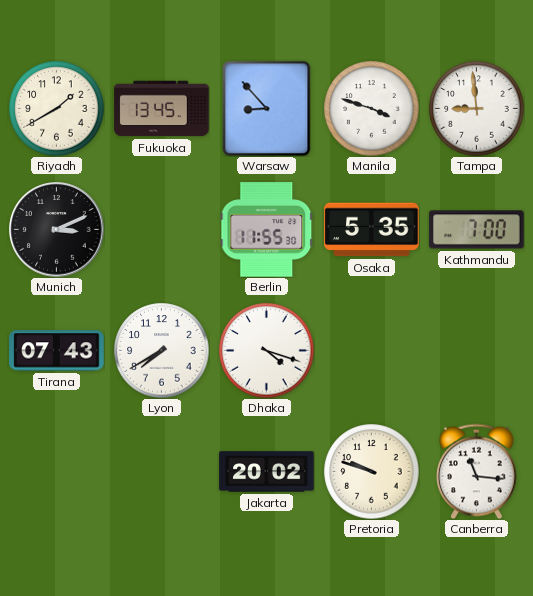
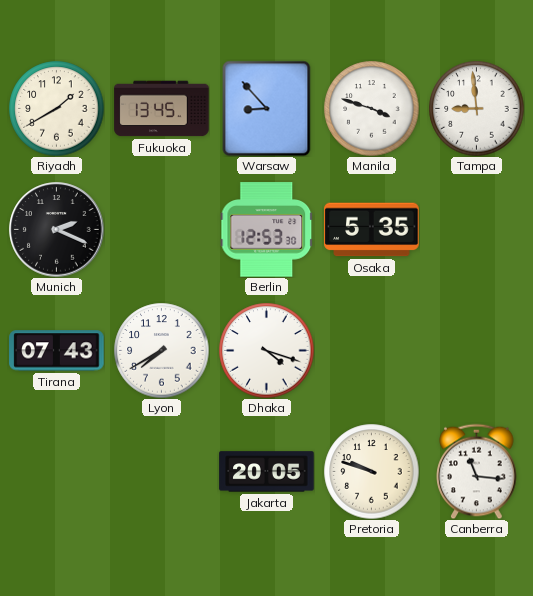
Munich: 3:11 -> 2:19
Berlin: 11:55 -> 12:53
Kathmandu: 7:00 -> none
Jakarta: 20:02 -> 20:05
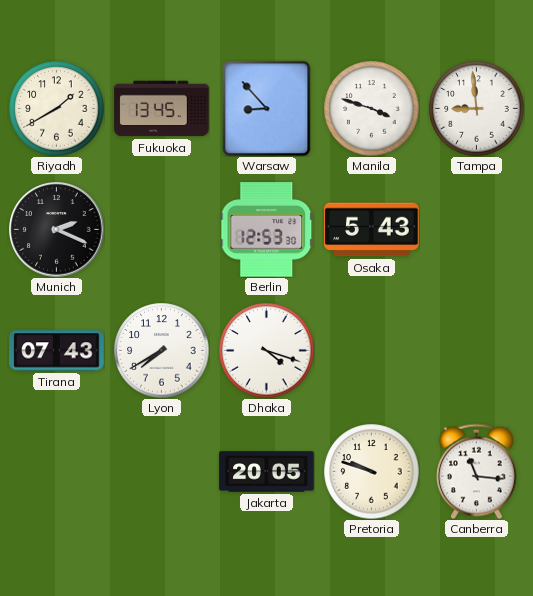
Osaka: 5:35 -> 5:43
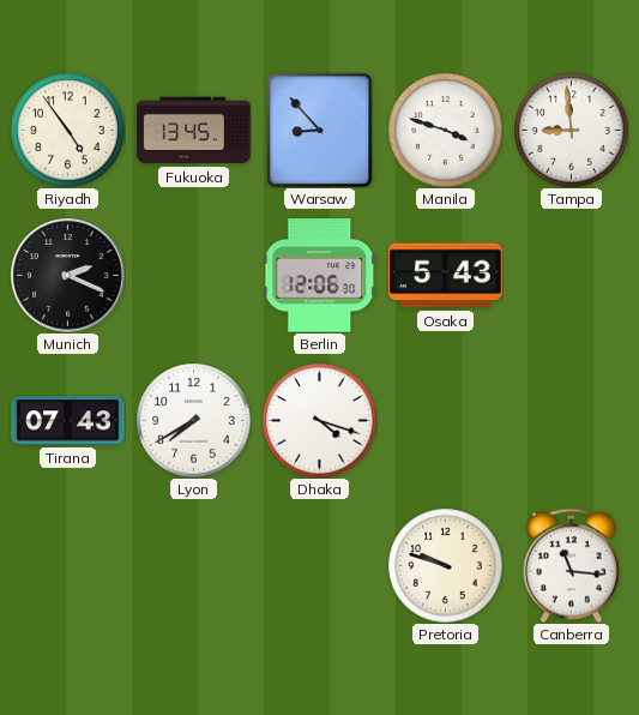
Riyadh: 1:40 -> 4:54
Berlin: 12:53 -> 12:06
Jakarta: 20:05 -> none
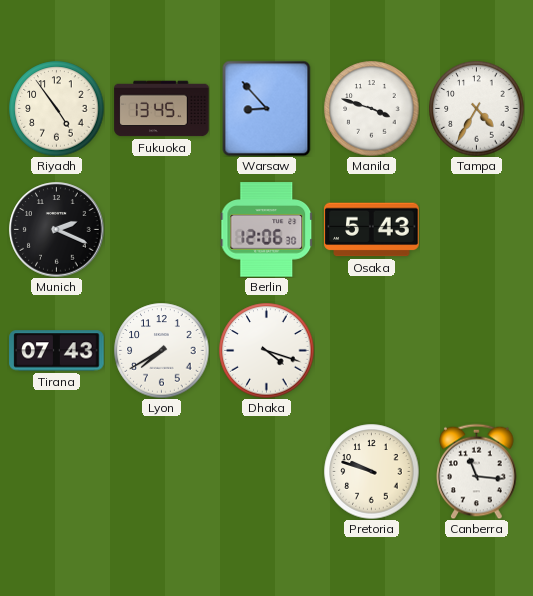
Tampa: 8:59 -> 4:35
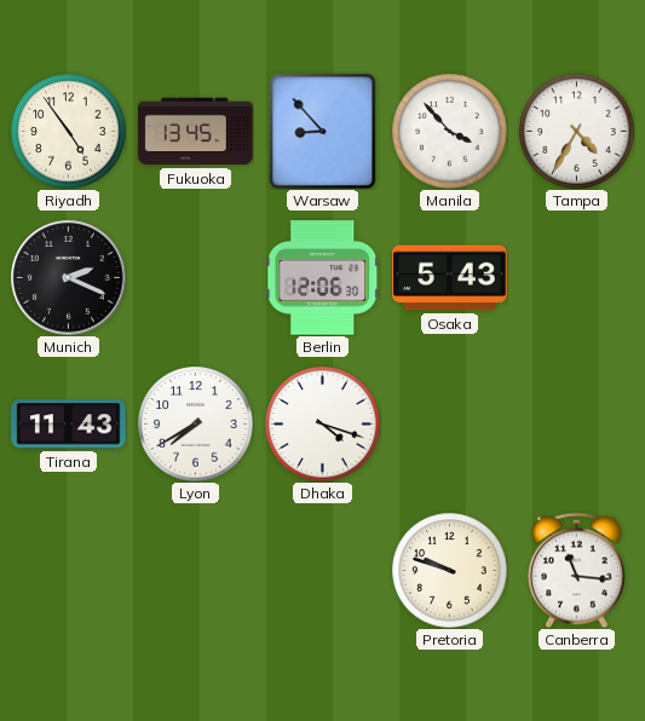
Manila: 3:48 -> 3:53
Tirana: 07:43 -> 11:43
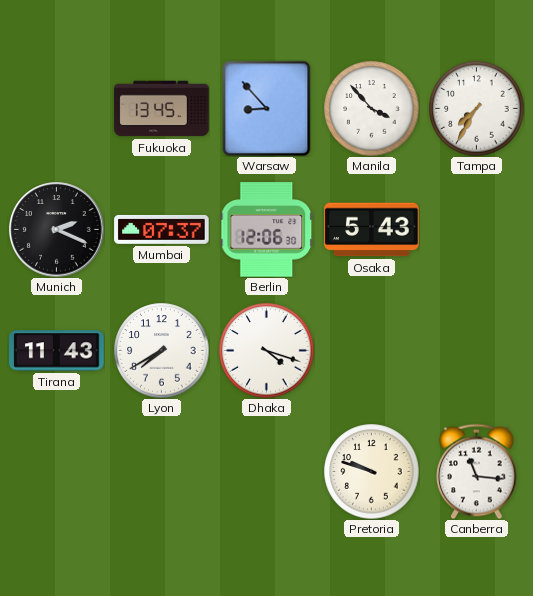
Riyadh: 4:54 -> none
Tampa: 4:35 -> 7:35
Mumbai: none -> 07:37
